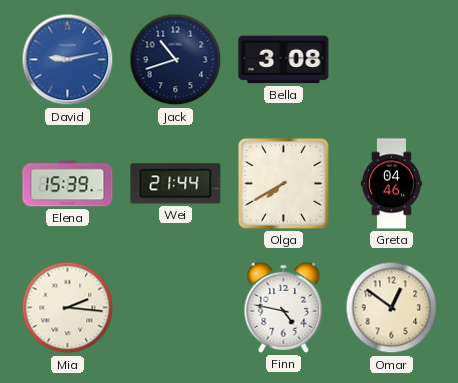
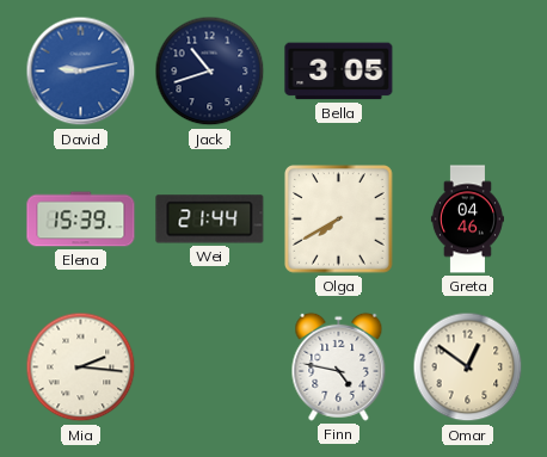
Bella: 3:08 -> 3:05
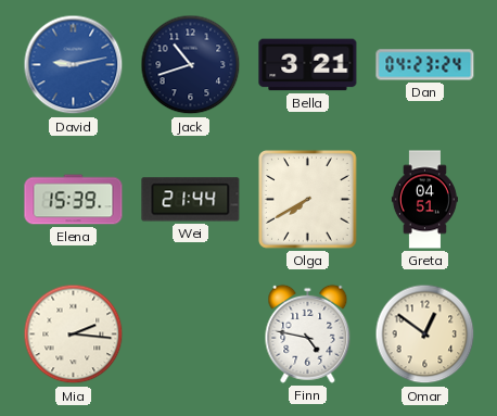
Bella: 3:05 -> 3:21
Dan: none -> 04:23
Greta: 04:46 -> 04:51
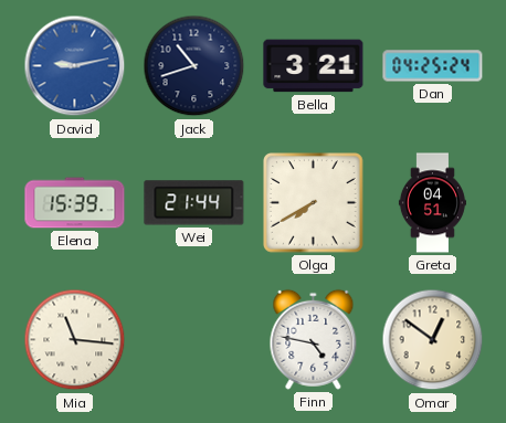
Dan: 04:23 -> 04:25
Mia: 2:16 -> 11:16
